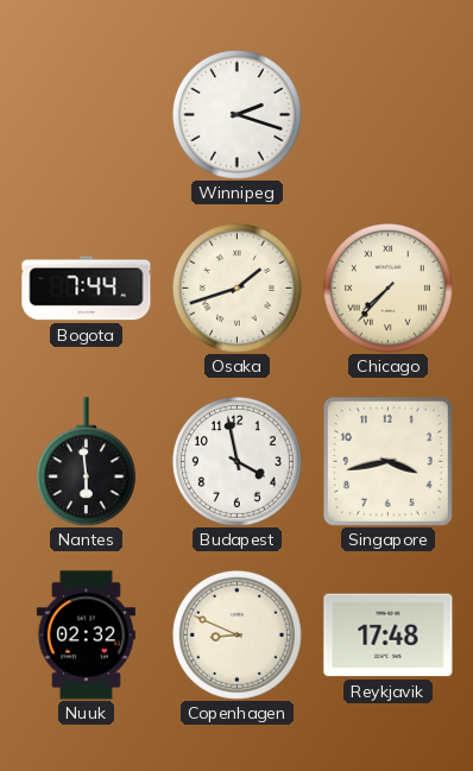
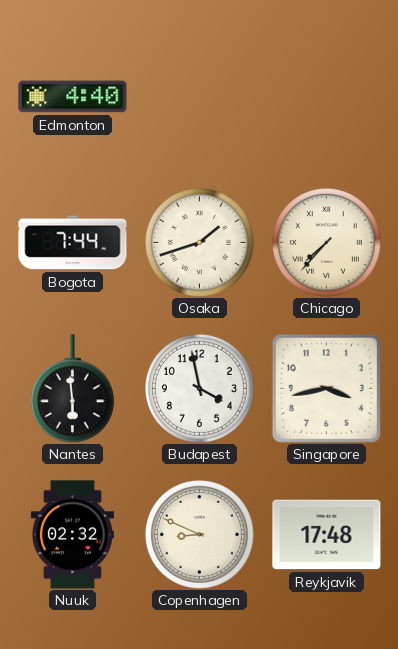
Edmonton: none -> 4:40
Winnipeg: 2:18 -> none
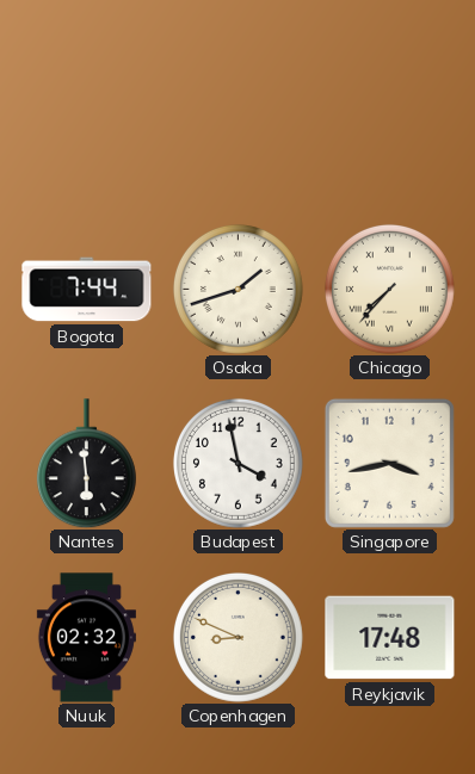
Edmonton: 4:40 -> none
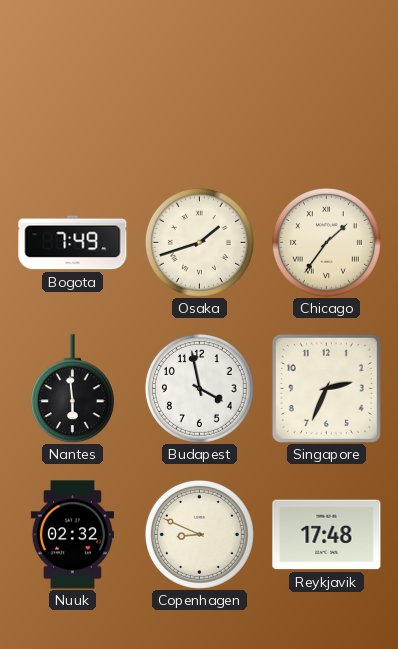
Bogota: 7:44 -> 7:49
Chicago: 7:37 -> 1:36
Singapore: 3:43 -> 2:34
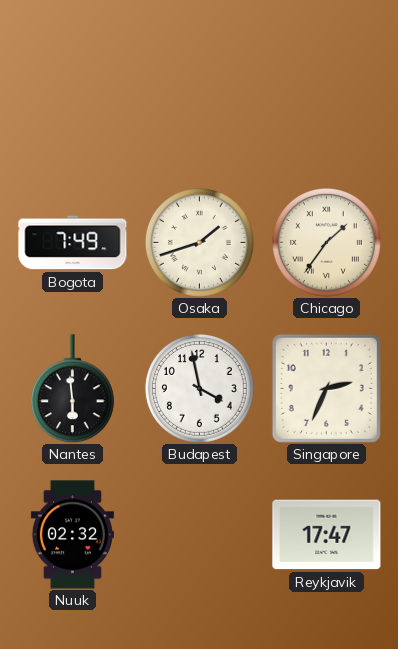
Copenhagen: 8:49 -> none
Reykjavik: 17:48 -> 17:47
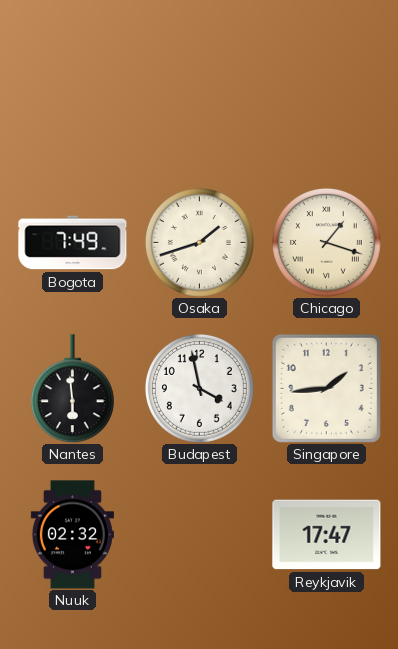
Chicago: 1:36 -> 1:18
Singapore: 2:34 -> 1:44
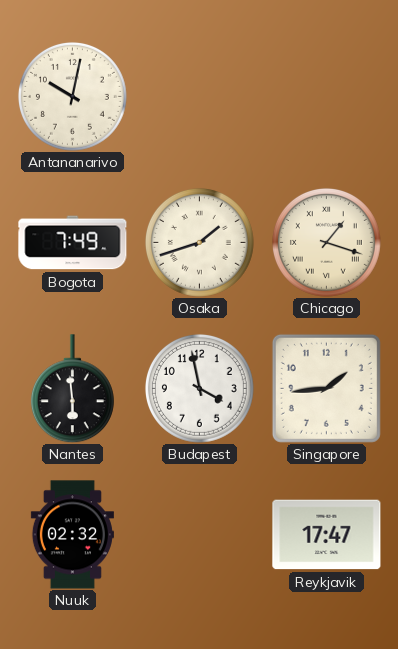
Antananarivo: none -> 10:02
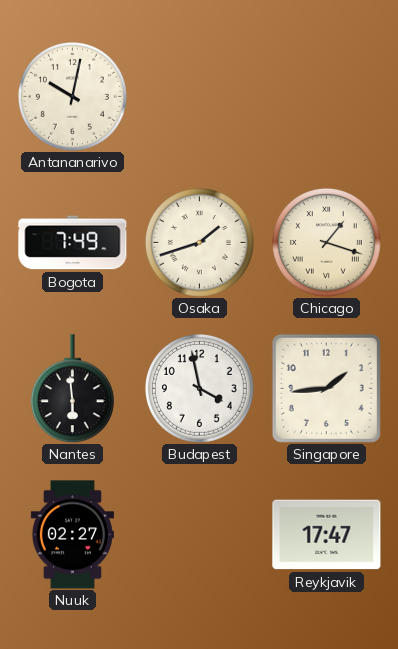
Nuuk: 02:32 -> 02:27
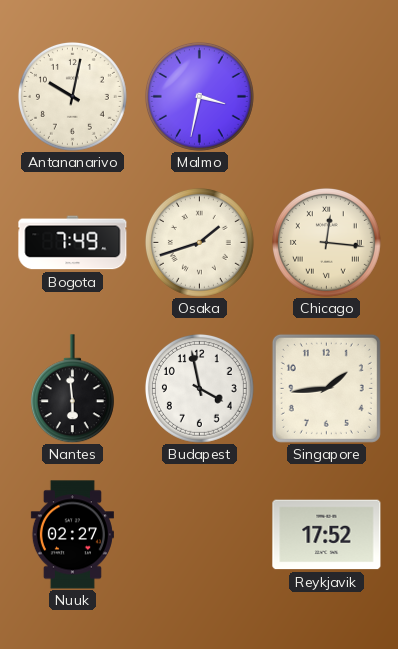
Malmo: none -> 3:32
Chicago: 1:18 -> 12:16
Reykjavik: 17:47 -> 17:52
